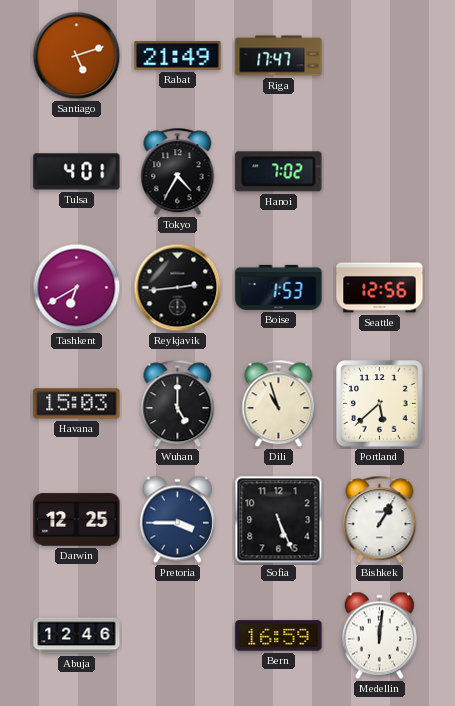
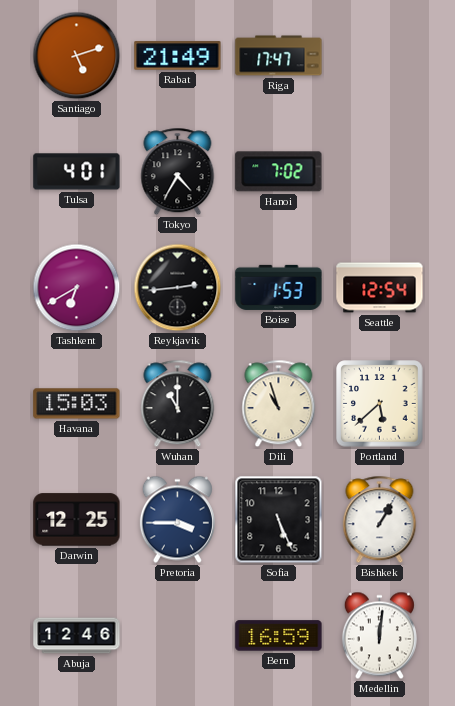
Seattle: 12:56 -> 12:54
Wuhan: 5:00 -> 11:00
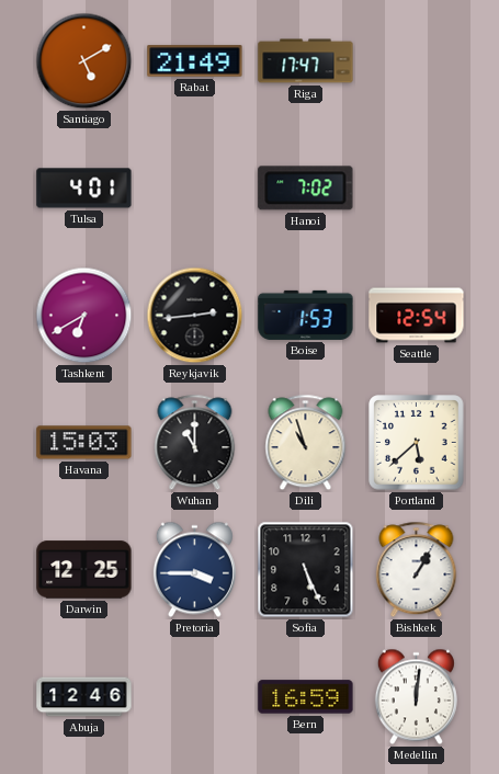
Santiago: 5:12 -> 5:10
Tokyo: 4:35 -> none
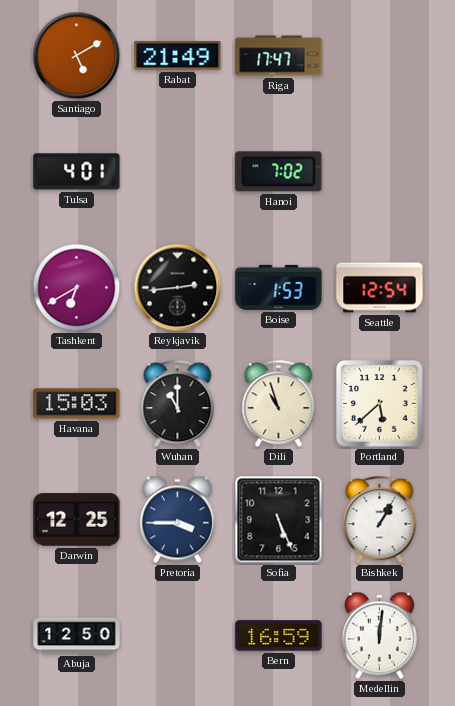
Abuja: 12:46 -> 12:50
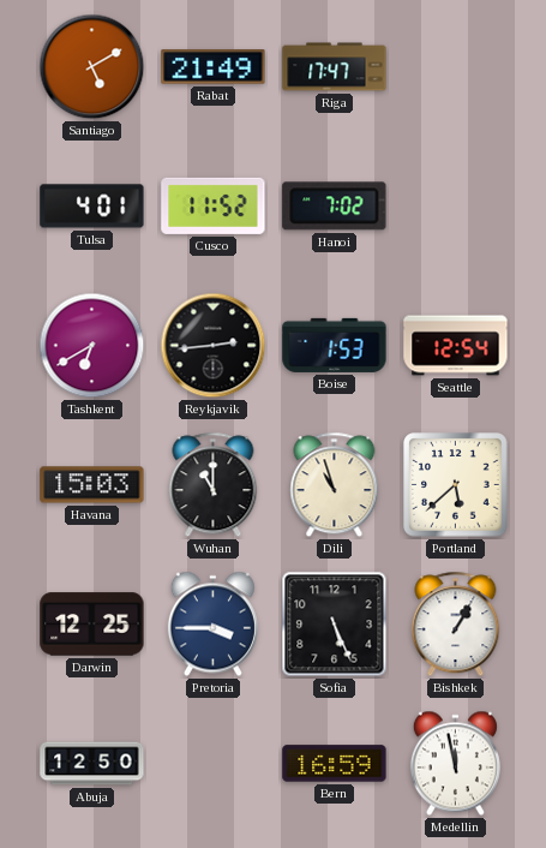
Cusco: none -> 11:52
Medellin: 12:01 -> 11:58
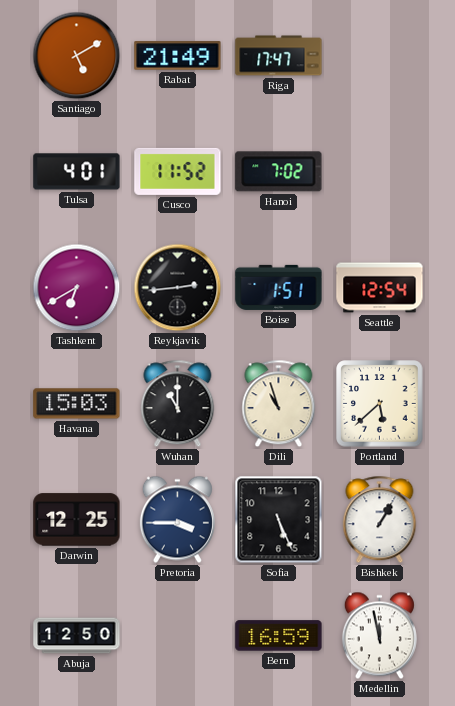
Boise: 1:53 -> 1:51
